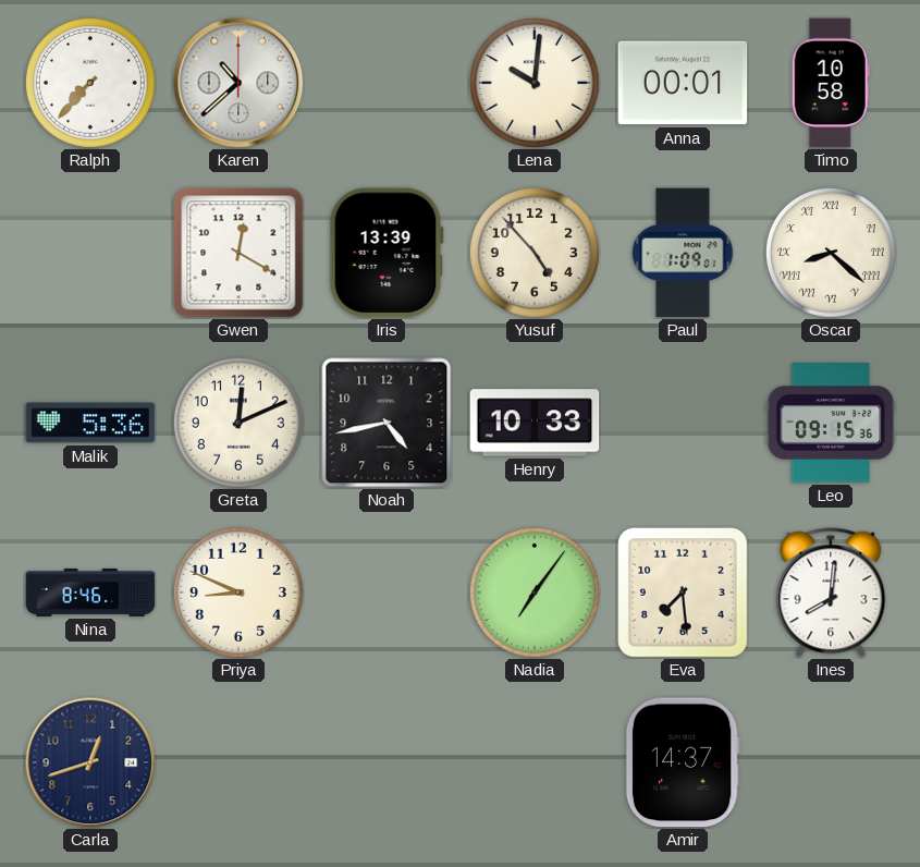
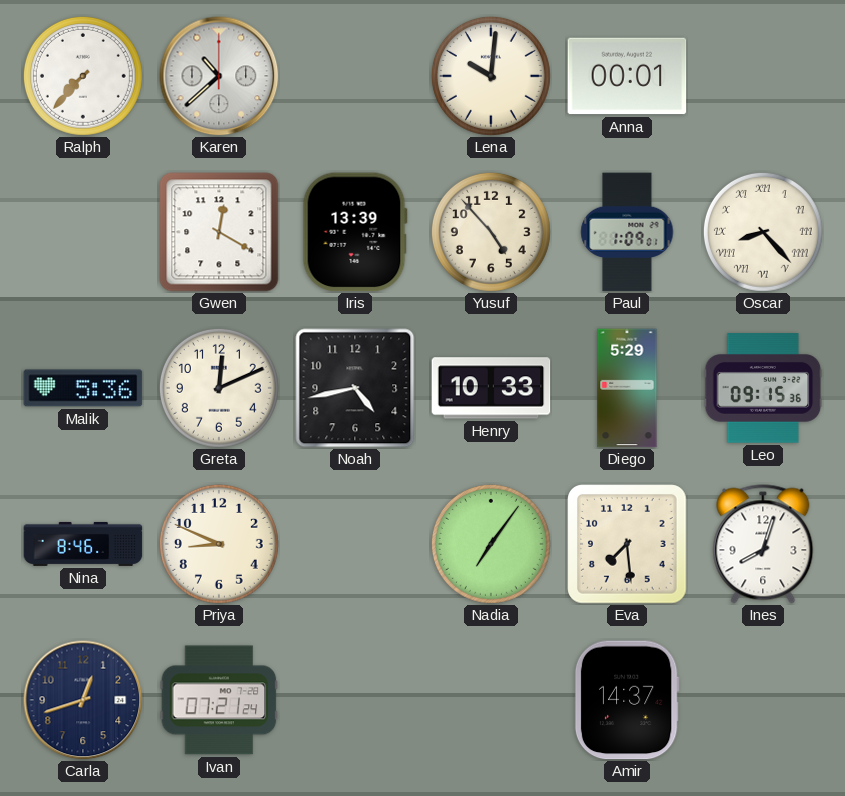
Timo: 10:58 -> none
Oscar: 8:22 -> 8:23
Diego: none -> 5:29
Ines: 8:01 -> 8:03
Ivan: none -> 07:21
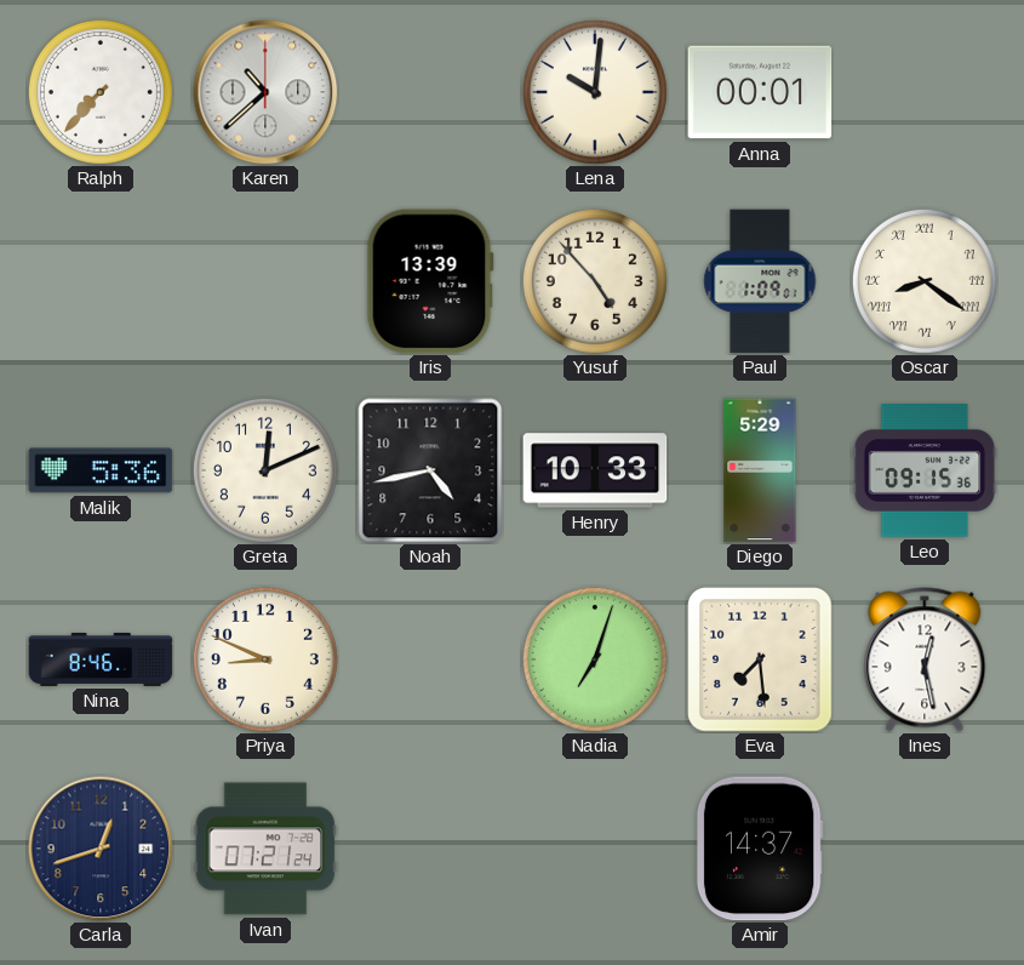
Gwen: 12:20 -> none
Oscar: 8:23 -> 8:21
Nadia: 7:06 -> 7:03
Ines: 8:03 -> 12:28
